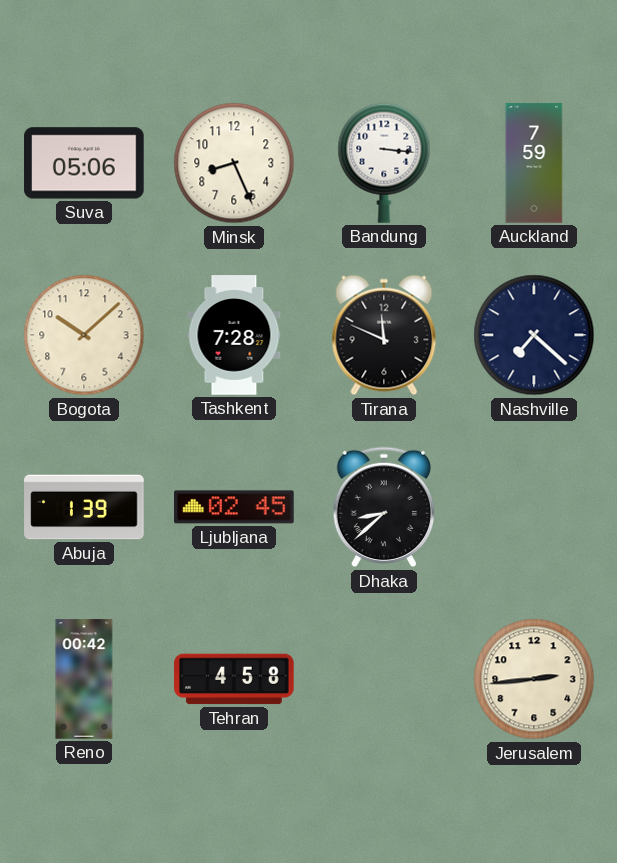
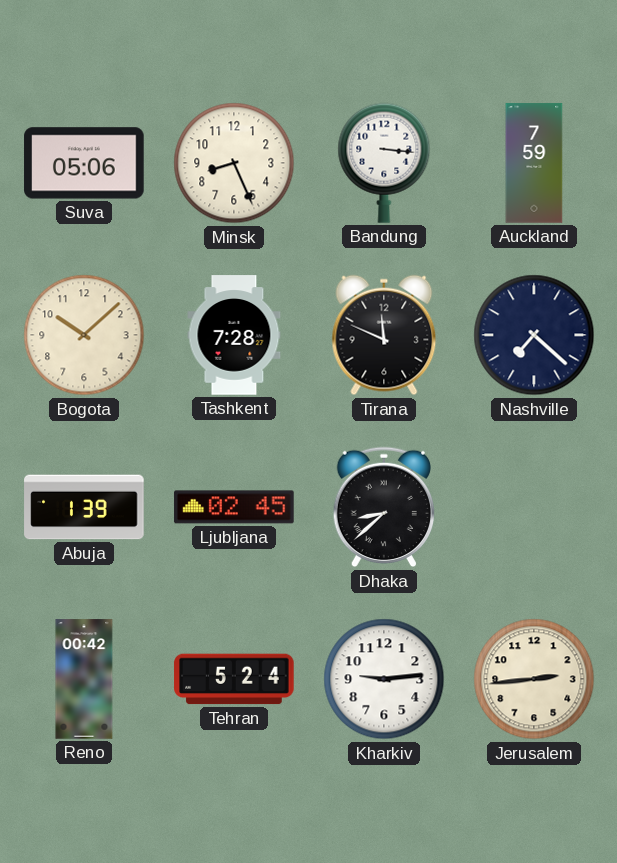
Tehran: 4:58 -> 5:24
Kharkiv: none -> 9:14
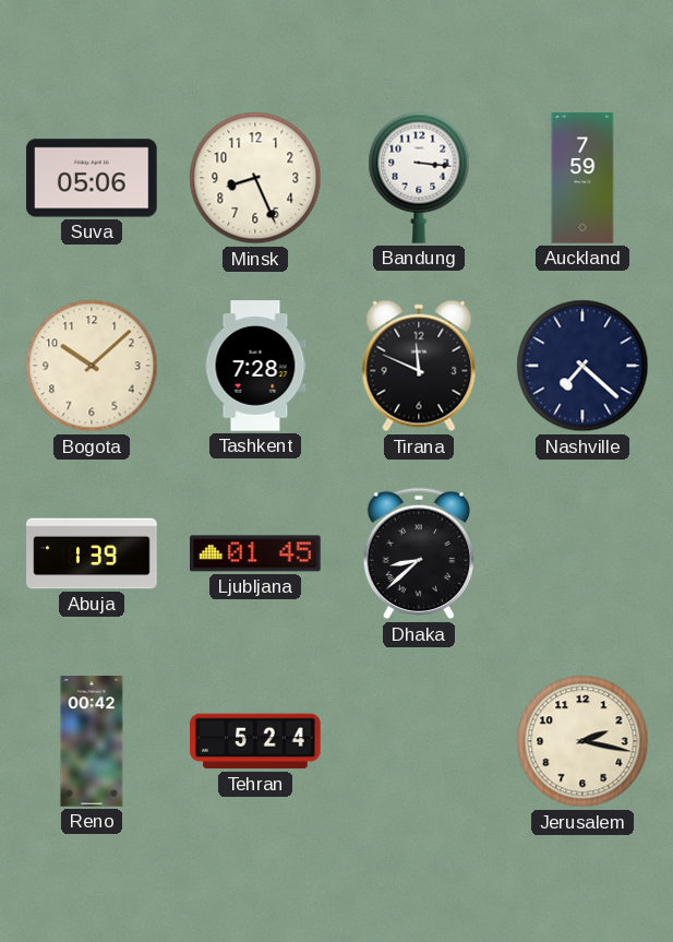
Ljubljana: 02:45 -> 01:45
Kharkiv: 9:14 -> none
Jerusalem: 2:44 -> 2:17
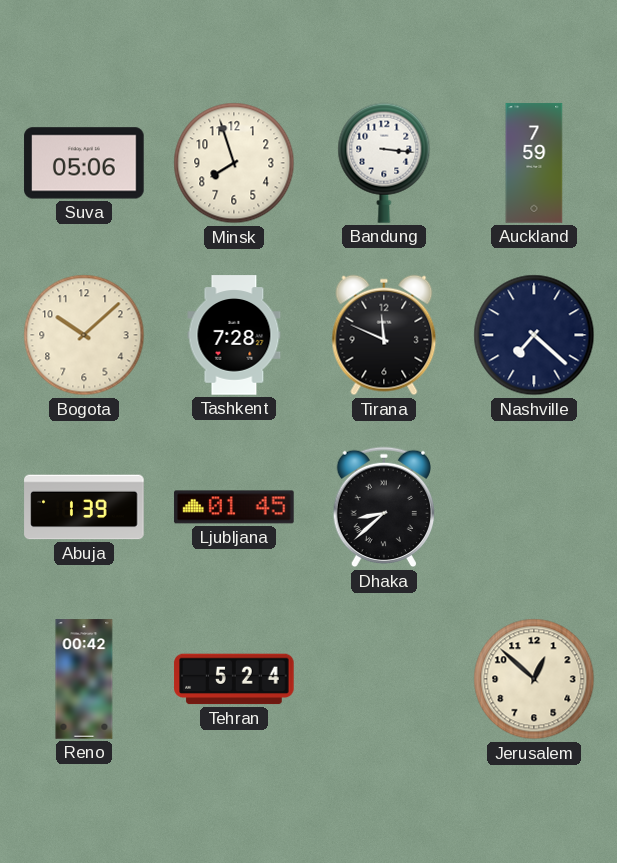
Minsk: 8:26 -> 7:57
Jerusalem: 2:17 -> 12:52
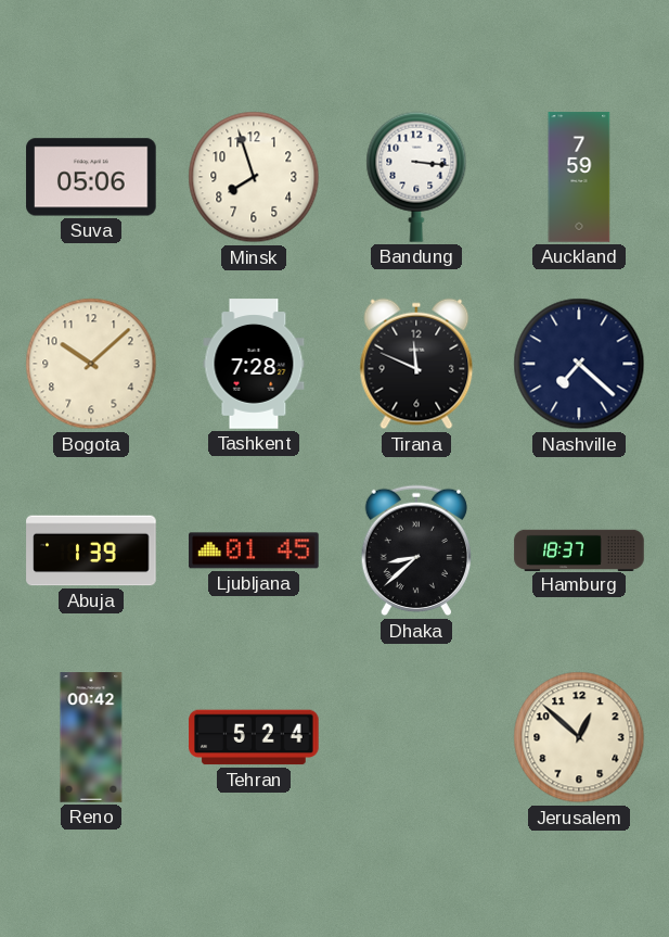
Hamburg: none -> 18:37
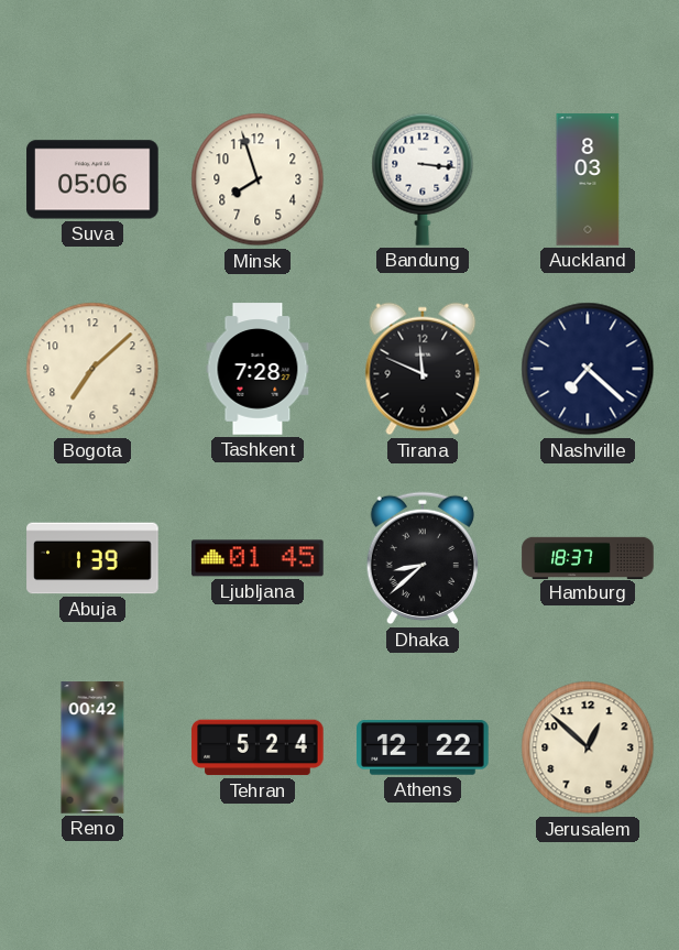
Auckland: 7:59 -> 8:03
Bogota: 10:08 -> 7:08
Athens: none -> 12:22
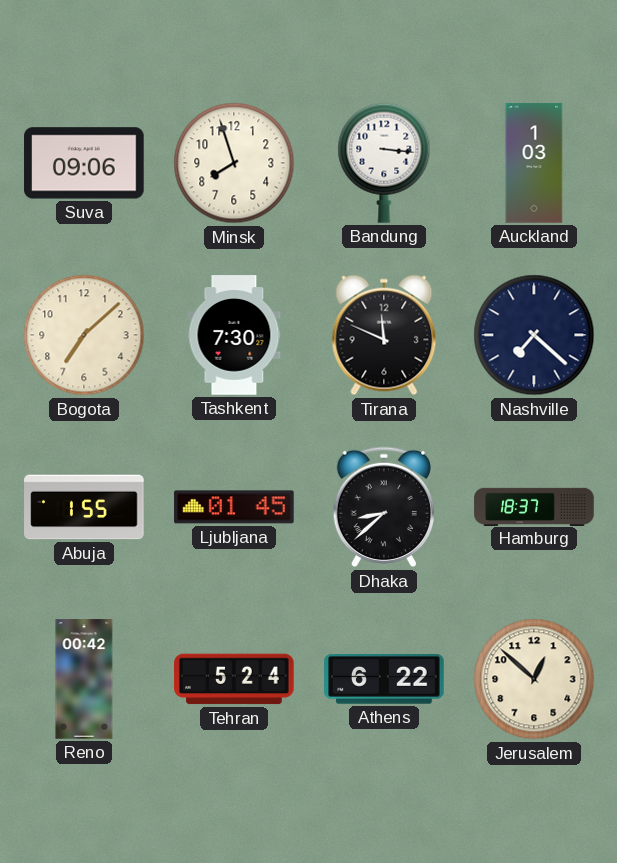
Suva: 05:06 -> 09:06
Auckland: 8:03 -> 1:03
Tashkent: 7:28 -> 7:30
Abuja: 1:39 -> 1:55
Athens: 12:22 -> 6:22
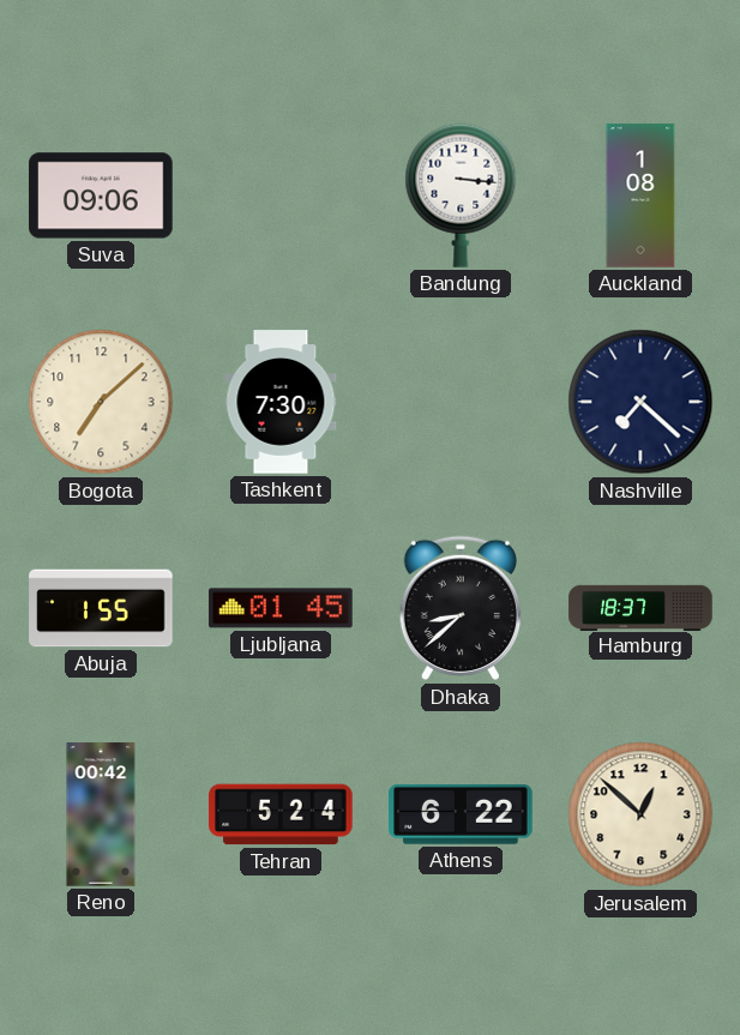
Minsk: 7:57 -> none
Auckland: 1:03 -> 1:08
Tirana: 11:49 -> none
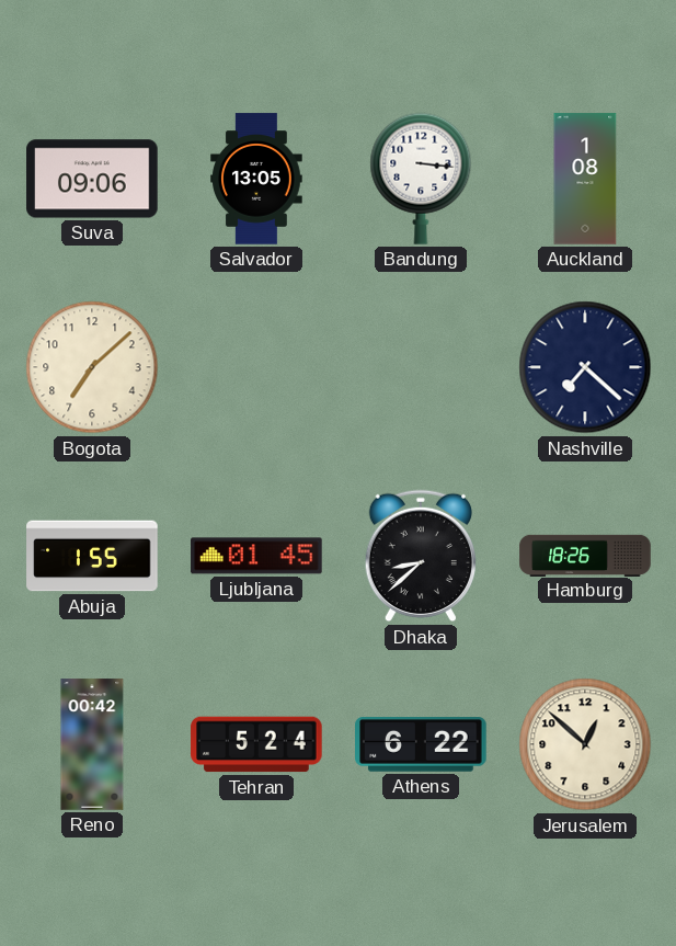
Salvador: none -> 13:05
Tashkent: 7:30 -> none
Hamburg: 18:37 -> 18:26
